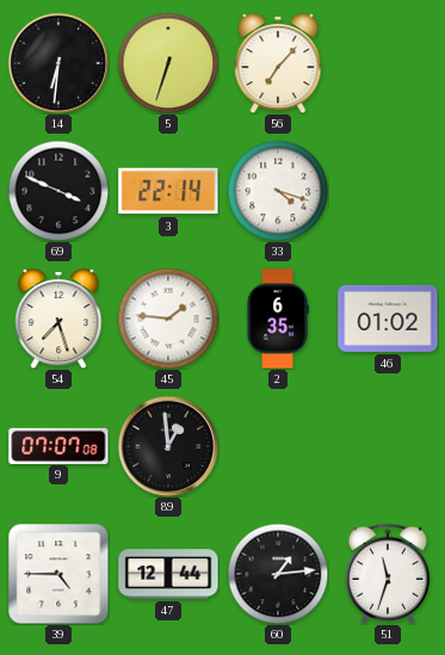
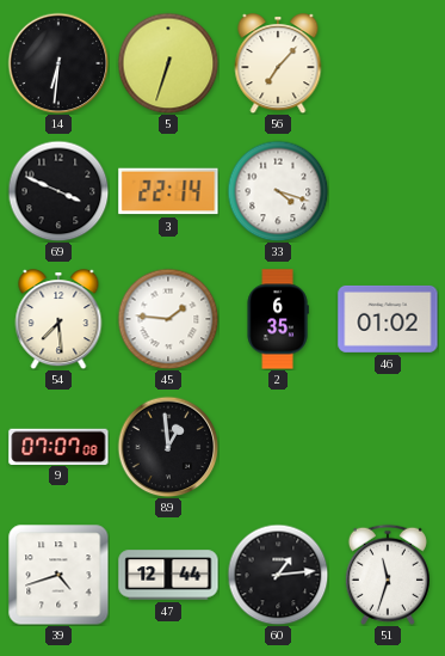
54: 7:27 -> 7:29
39: 4:45 -> 4:42
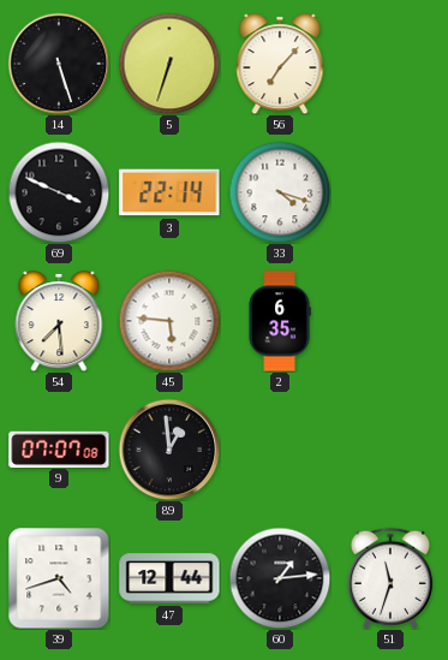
14: 6:31 -> 5:27
45: 1:46 -> 5:46
46: 01:02 -> none
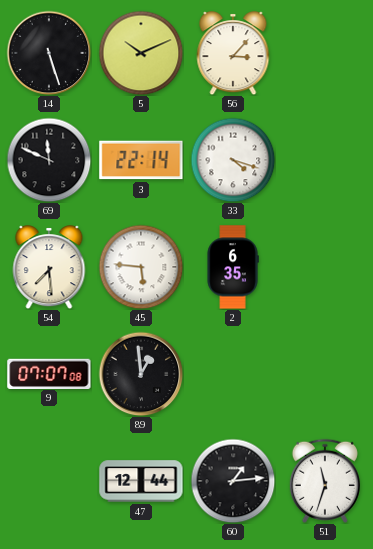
5: 6:33 -> 10:11
56: 7:07 -> 3:07
69: 3:49 -> 11:49
39: 4:42 -> none
